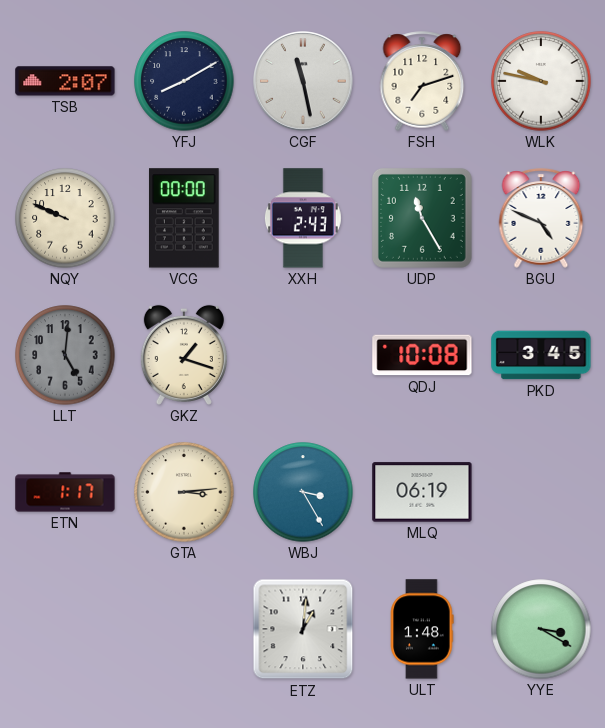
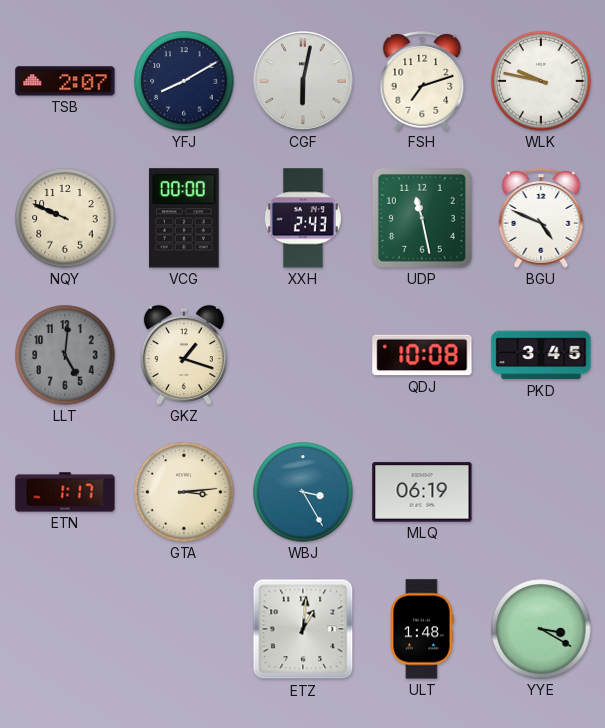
CGF: 11:28 -> 6:02
UDP: 11:25 -> 11:28
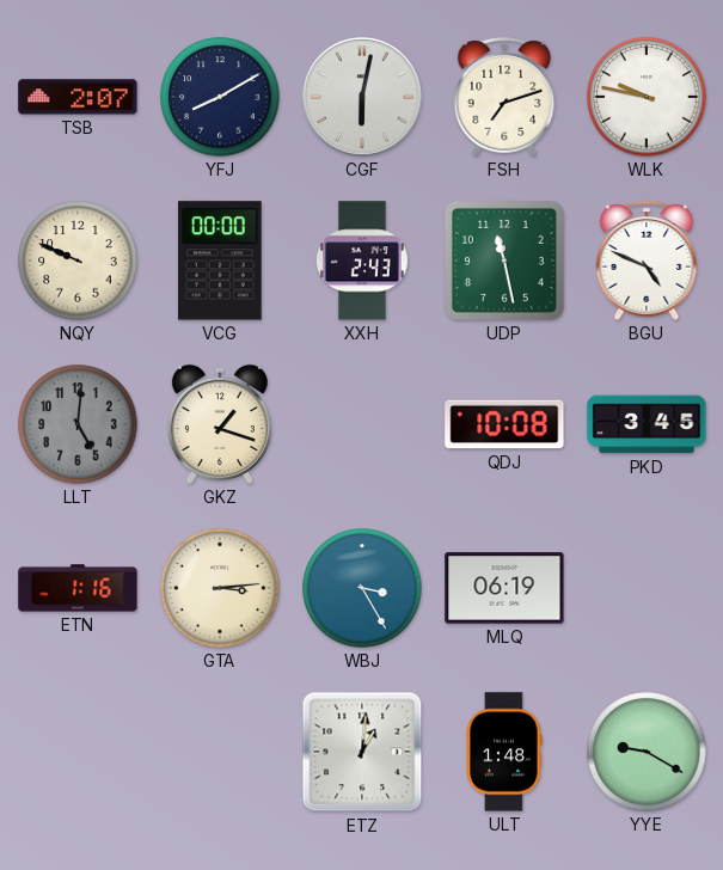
ETN: 1:17 -> 1:16
YYE: 3:20 -> 9:20
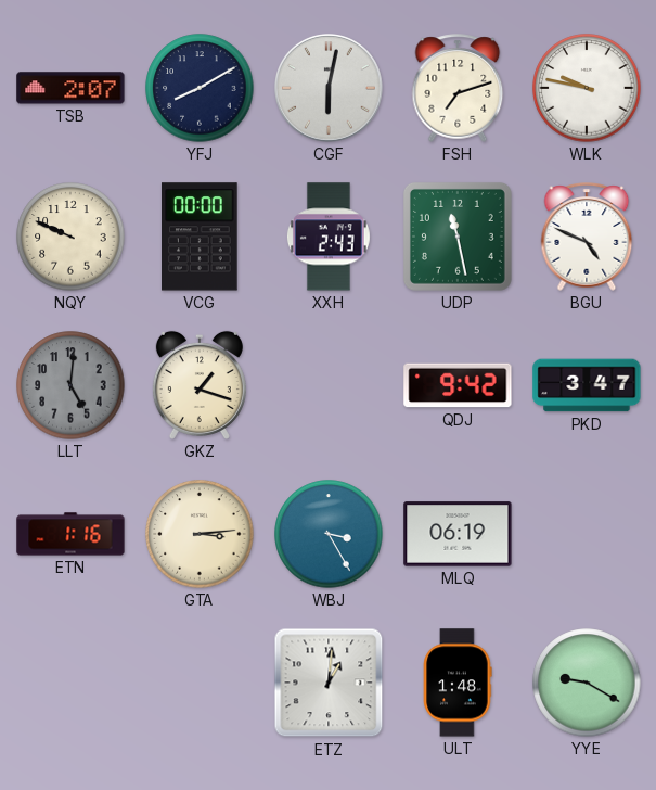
QDJ: 10:08 -> 9:42
PKD: 3:45 -> 3:47
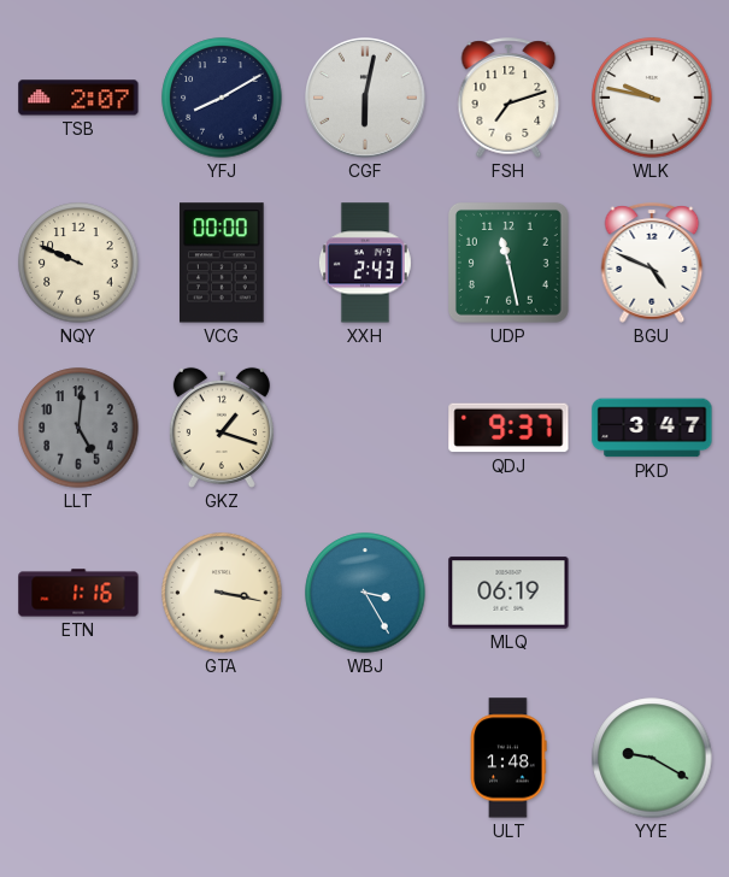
QDJ: 9:42 -> 9:37
GTA: 3:14 -> 3:17
ETZ: 1:01 -> none
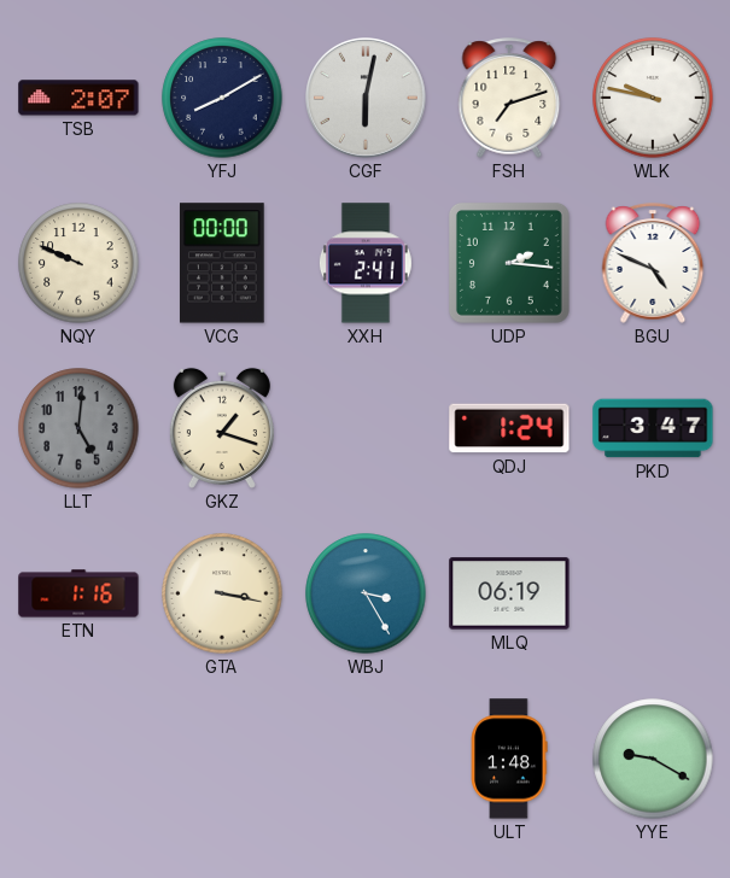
XXH: 2:43 -> 2:41
UDP: 11:28 -> 2:16
QDJ: 9:37 -> 1:24
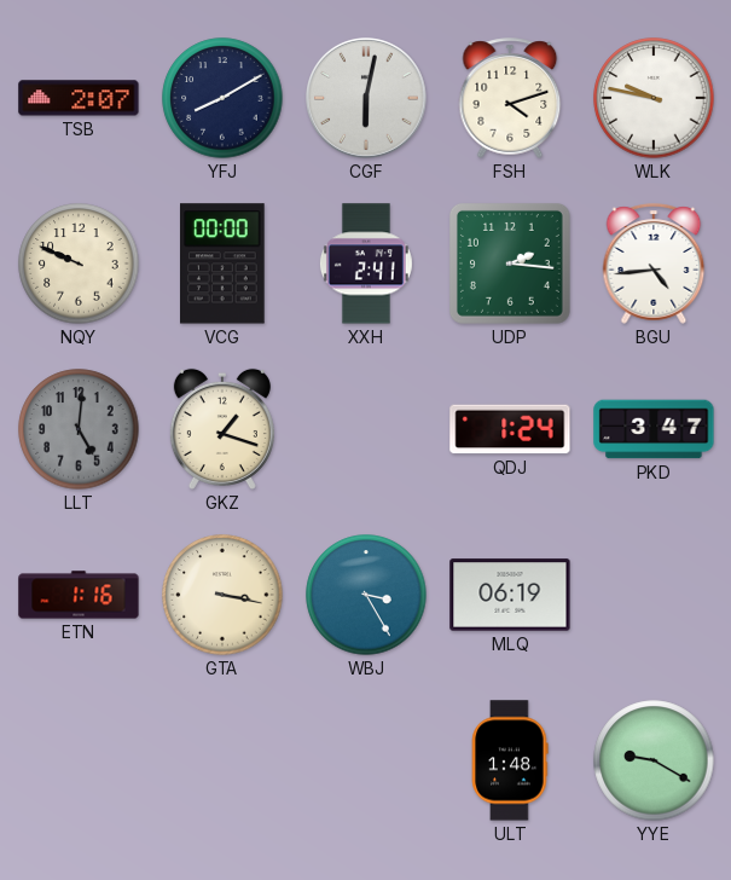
FSH: 7:12 -> 4:12
BGU: 4:49 -> 4:44
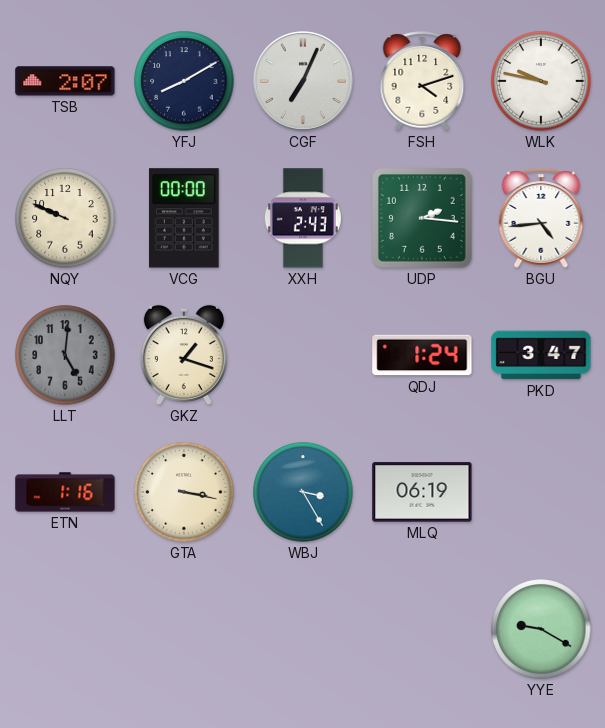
CGF: 6:02 -> 7:04
XXH: 2:41 -> 2:43
ULT: 1:48 -> none
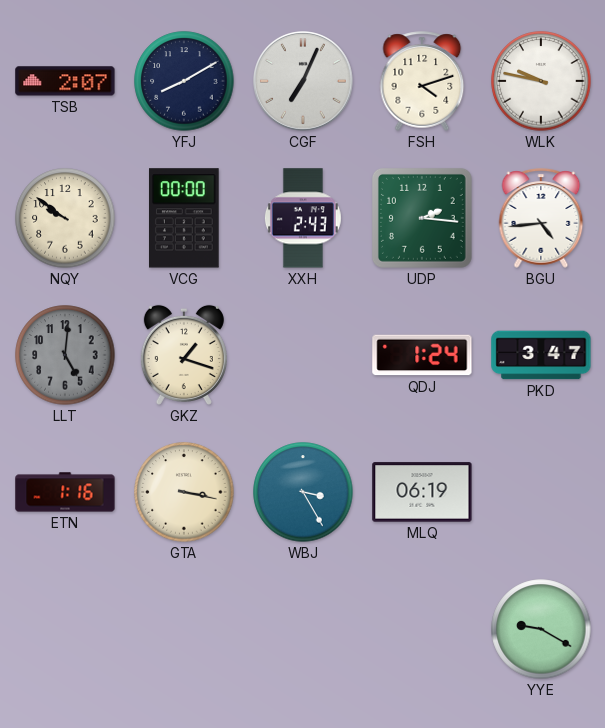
NQY: 9:49 -> 9:51
